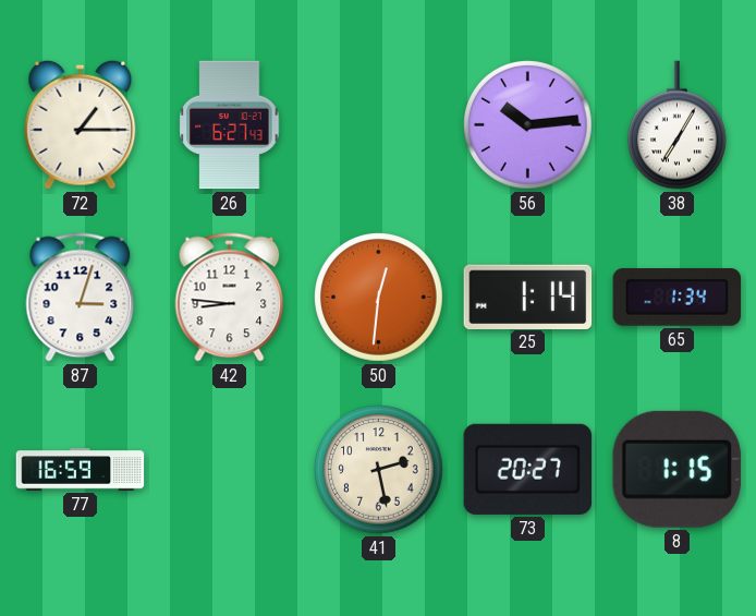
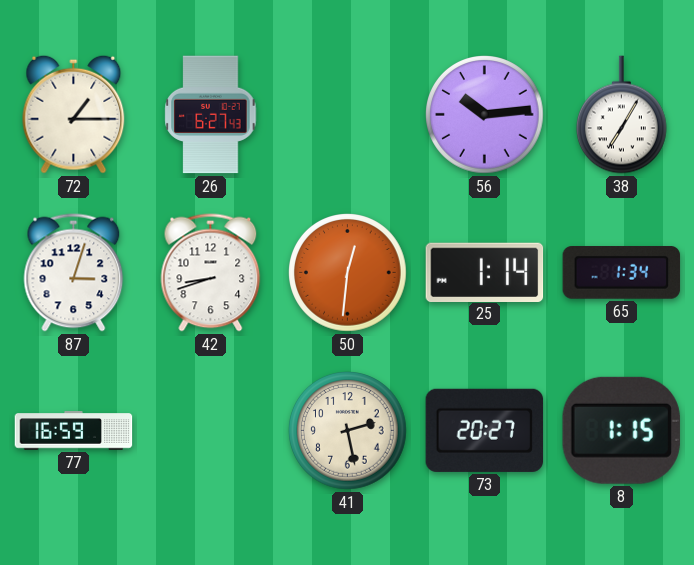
42: 8:46 -> 8:42
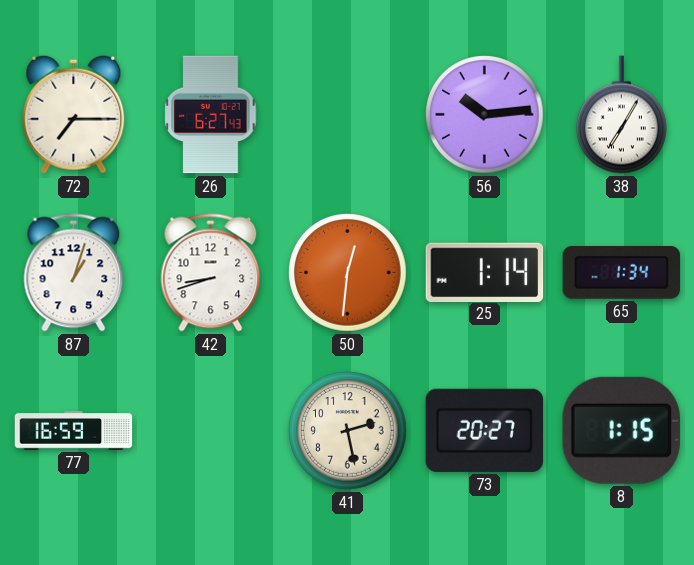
72: 1:15 -> 7:15
87: 3:03 -> 1:03
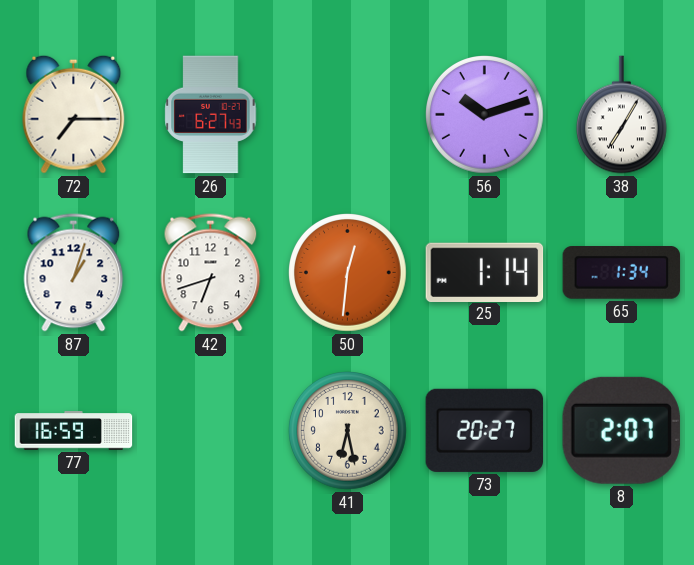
56: 10:14 -> 10:12
42: 8:42 -> 6:42
41: 2:28 -> 6:28
8: 1:15 -> 2:07
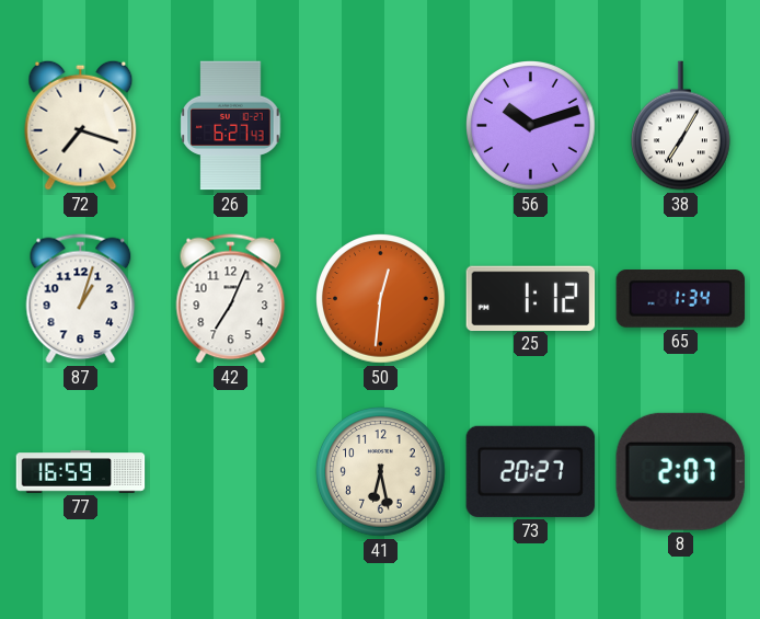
72: 7:15 -> 7:18
42: 6:42 -> 7:04
25: 1:14 -> 1:12
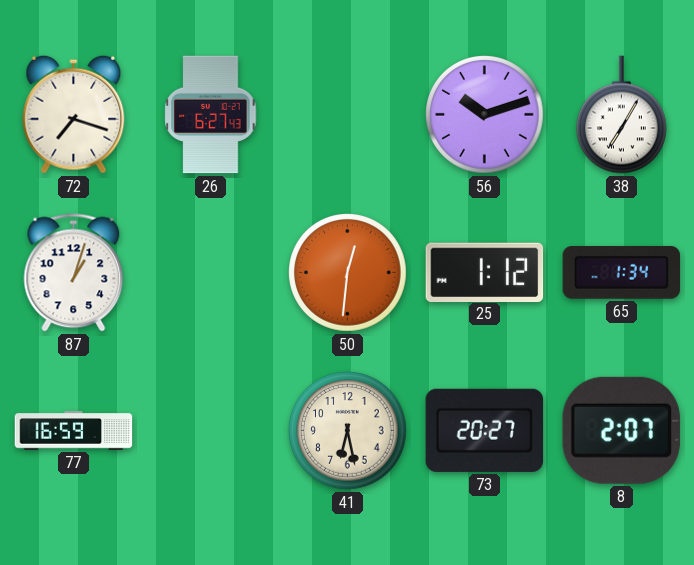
42: 7:04 -> none
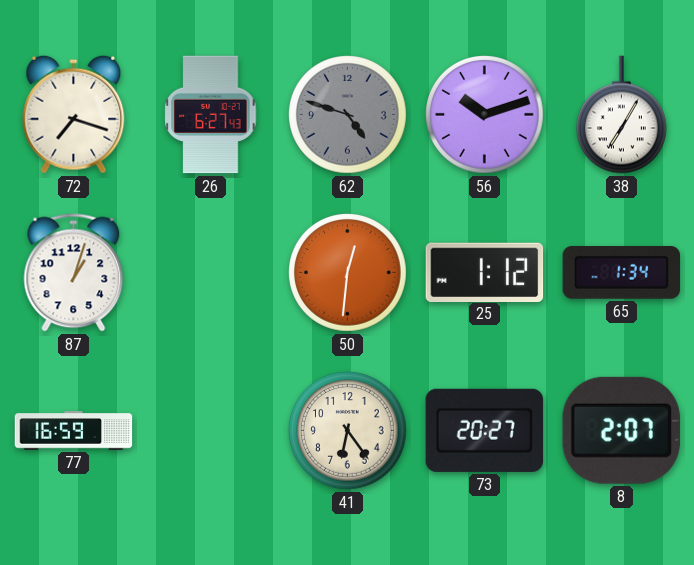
62: none -> 4:48
41: 6:28 -> 6:24
